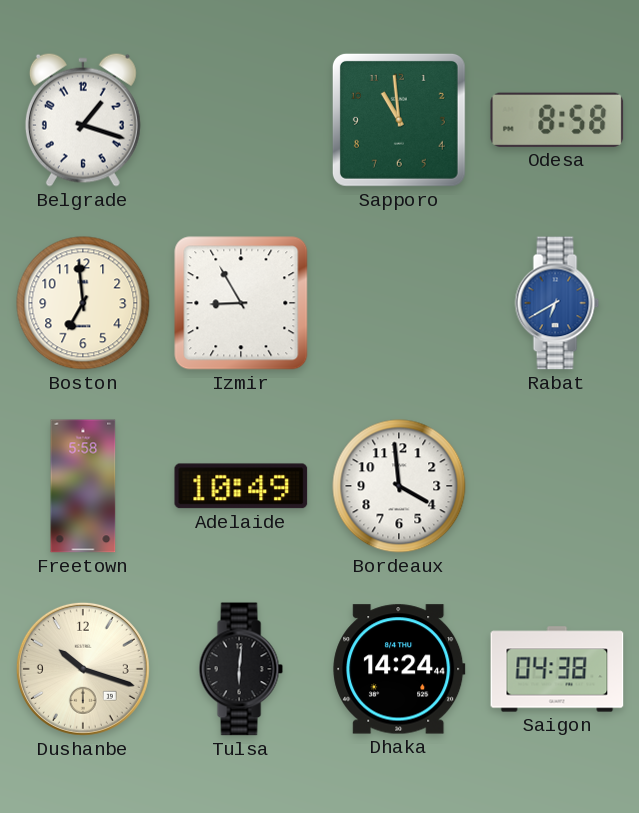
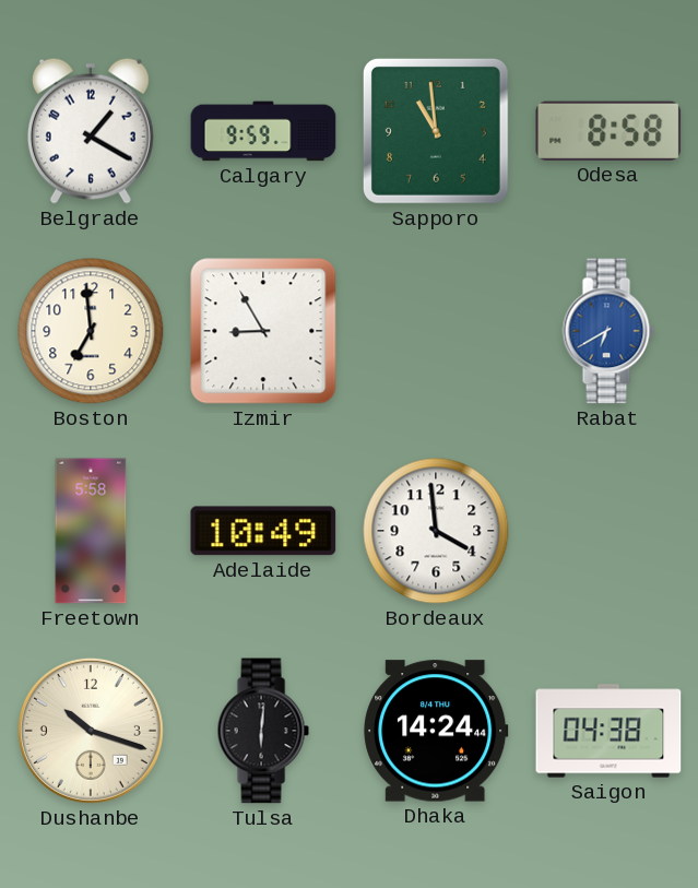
Belgrade: 1:18 -> 1:20
Calgary: none -> 9:59
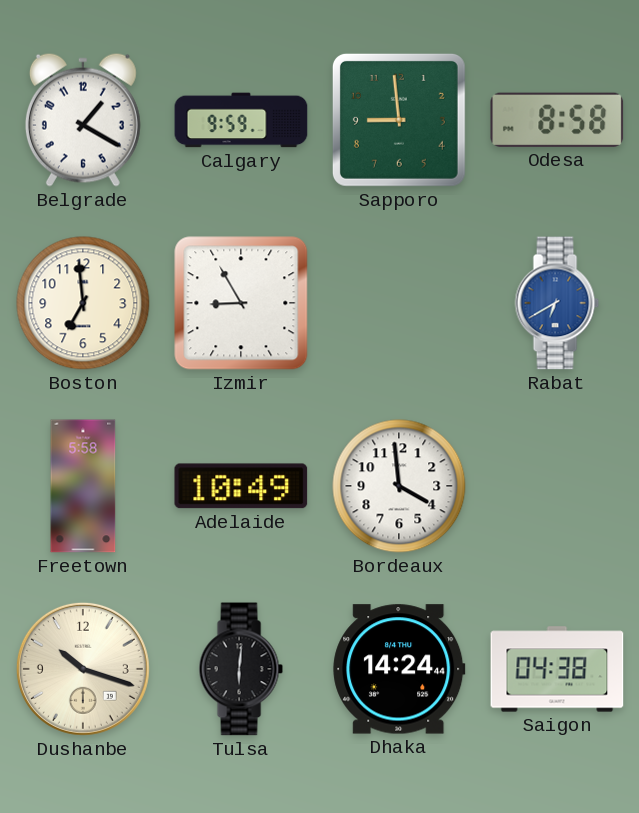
Sapporo: 10:59 -> 8:59
